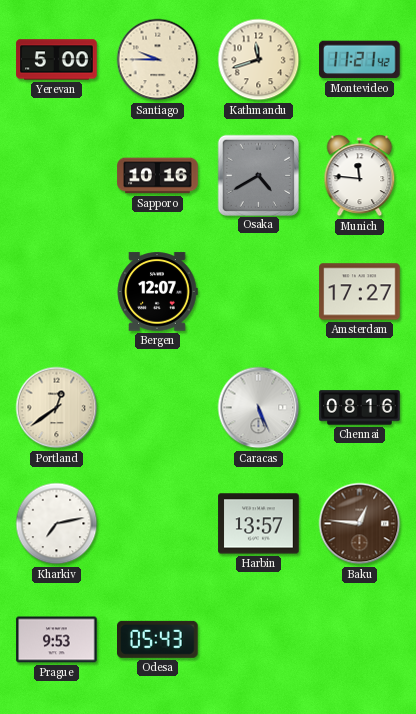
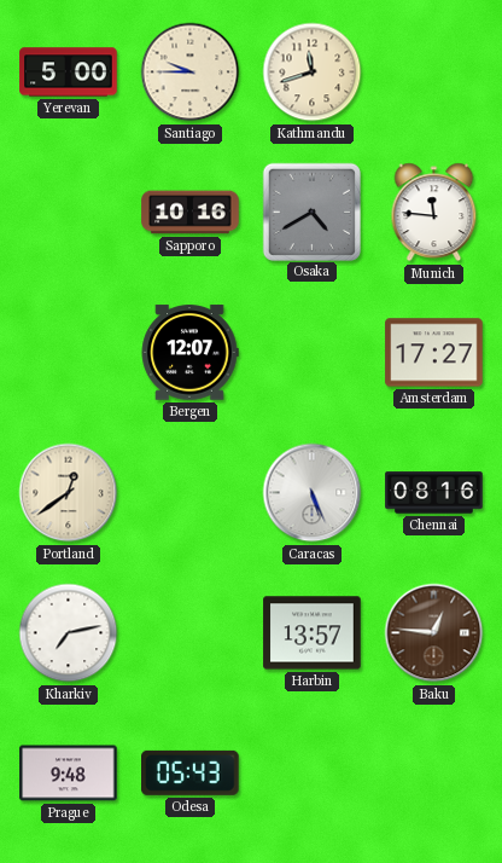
Montevideo: 11:21 -> none
Prague: 9:53 -> 9:48
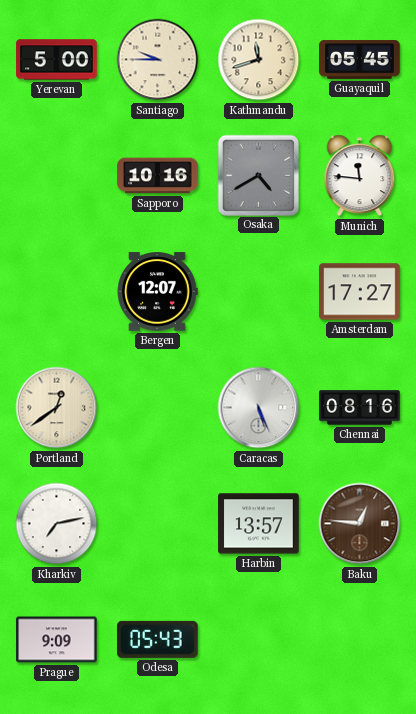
Guayaquil: none -> 05:45
Prague: 9:48 -> 9:09
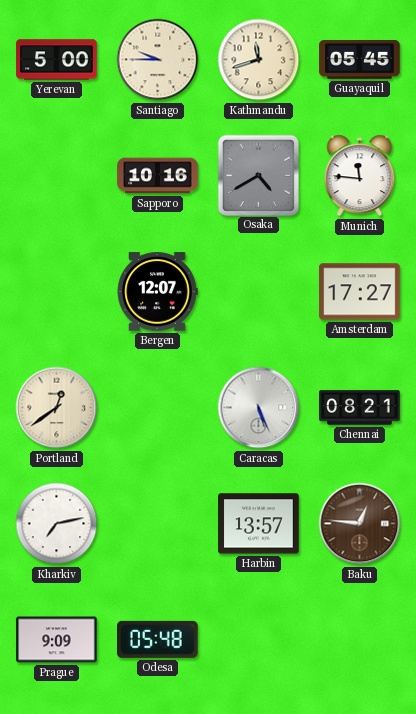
Chennai: 08:16 -> 08:21
Odesa: 05:43 -> 05:48
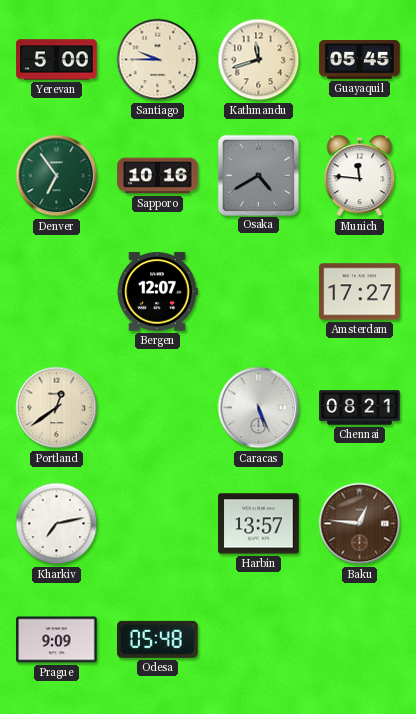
Denver: none -> 6:54
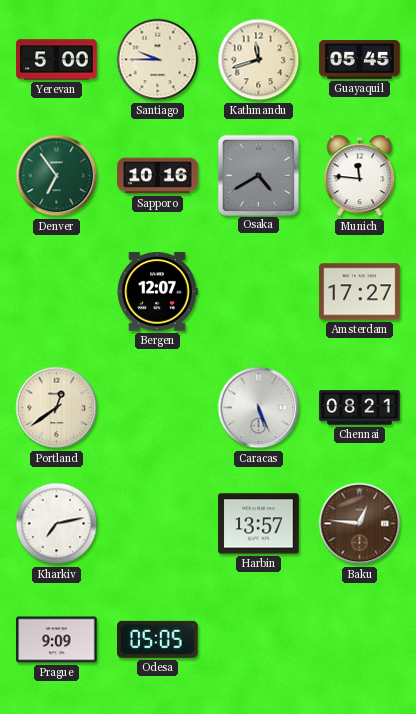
Odesa: 05:48 -> 05:05
